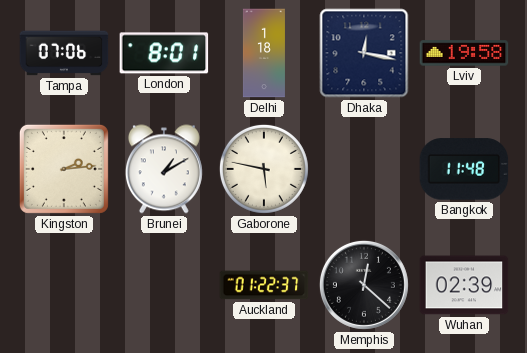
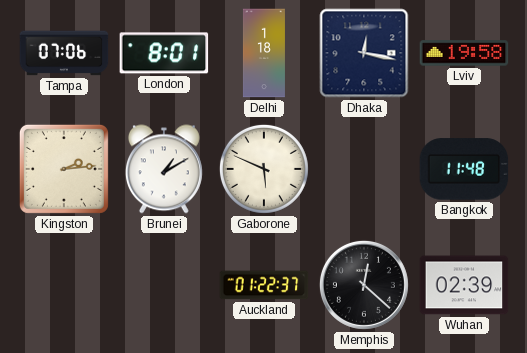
Gaborone: 5:47 -> 5:49
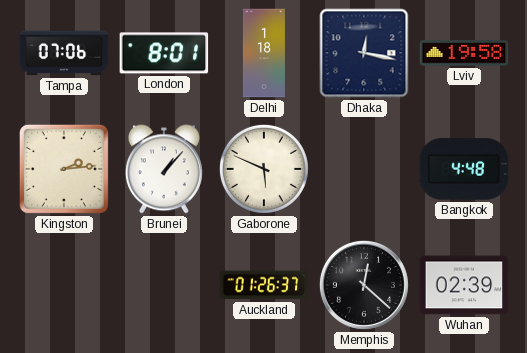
Brunei: 1:10 -> 1:07
Bangkok: 11:48 -> 4:48
Auckland: 01:22 -> 01:26
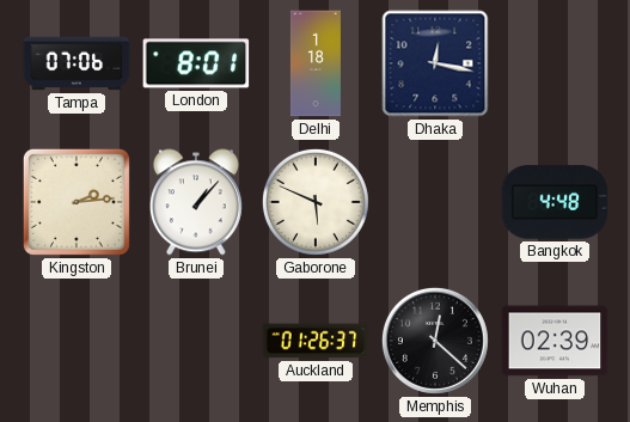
Lviv: 19:58 -> none
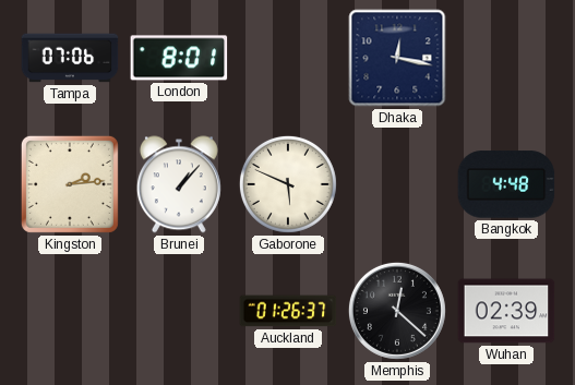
Delhi: 1:18 -> none
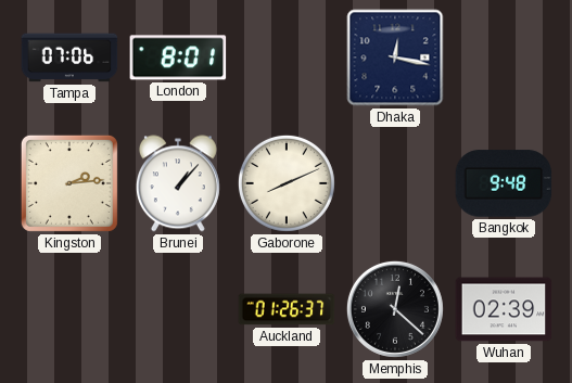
Gaborone: 5:49 -> 8:11
Bangkok: 4:48 -> 9:48
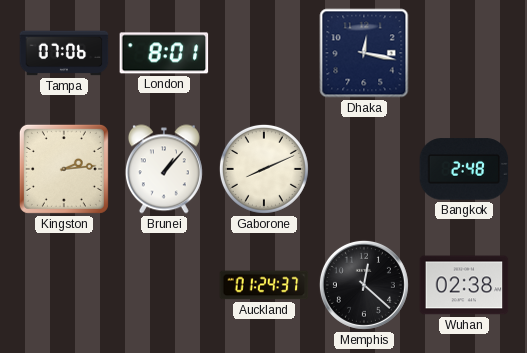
Bangkok: 9:48 -> 2:48
Auckland: 01:26 -> 01:24
Wuhan: 02:39 -> 02:38
